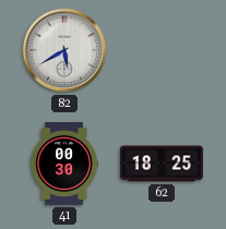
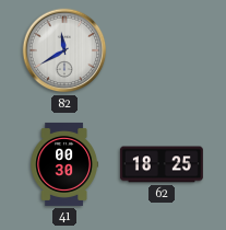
82: 5:40 -> 11:40
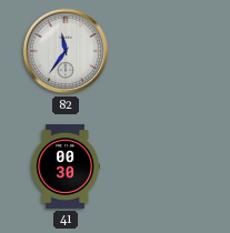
82: 11:40 -> 11:36
62: 18:25 -> none
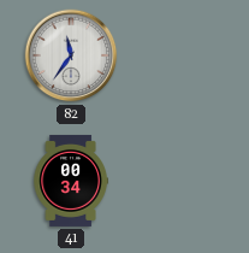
41: 00:30 -> 00:34
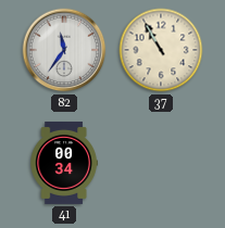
37: none -> 10:55
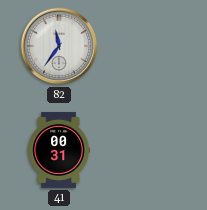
37: 10:55 -> none
41: 00:34 -> 00:31
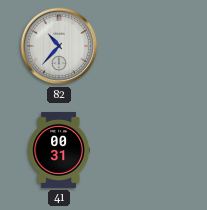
82: 11:36 -> 10:37
